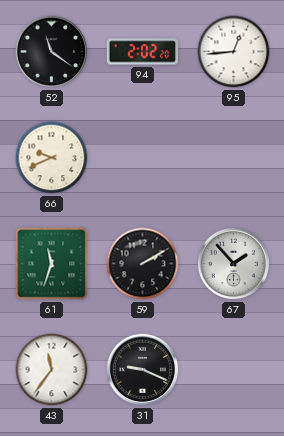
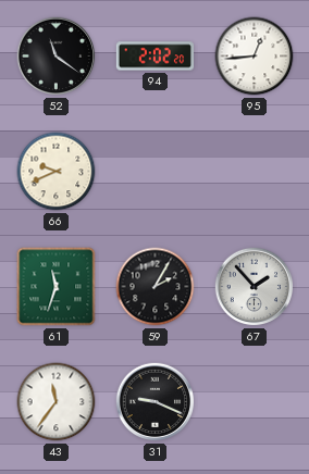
59: 2:10 -> 2:05
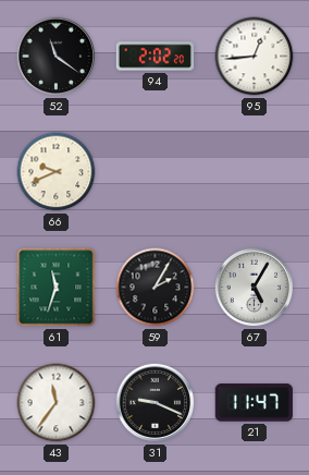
67: 1:53 -> 5:05
21: none -> 11:47
